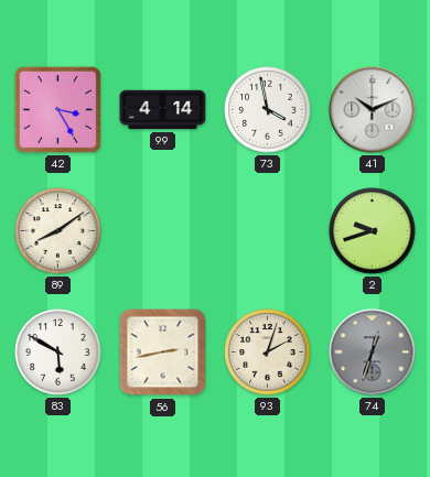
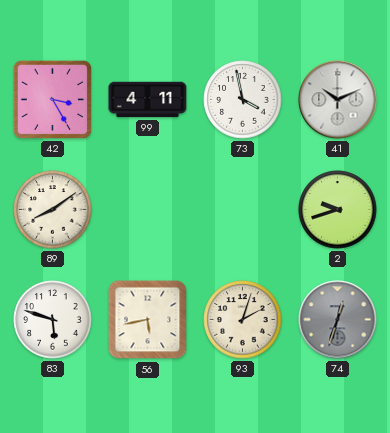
99: 4:14 -> 4:11
83: 5:50 -> 5:48
56: 2:43 -> 5:43
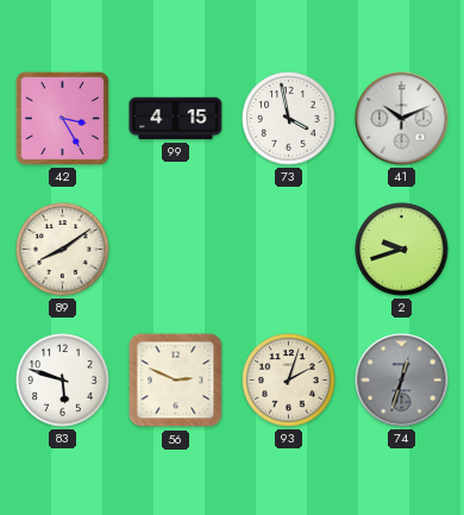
99: 4:11 -> 4:15
56: 5:43 -> 2:49
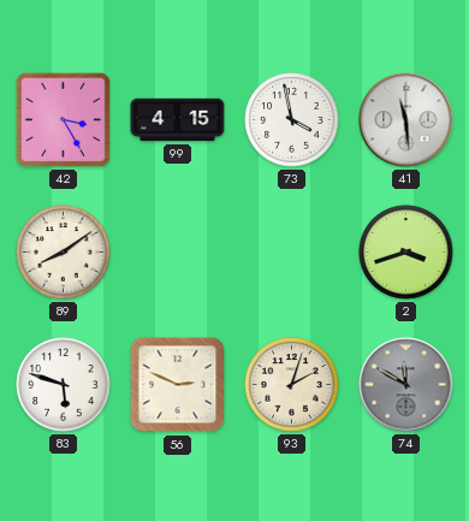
41: 10:11 -> 11:29
2: 9:42 -> 3:42
74: 12:33 -> 11:50
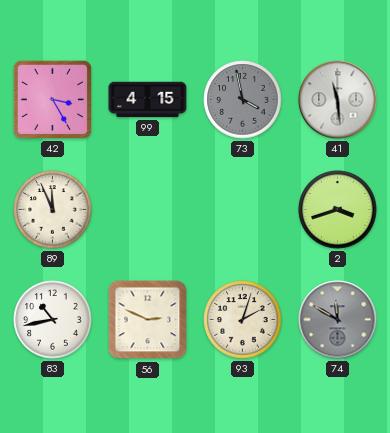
73 dial: white -> grey
89: 8:09 -> 11:56
83: 5:48 -> 10:43
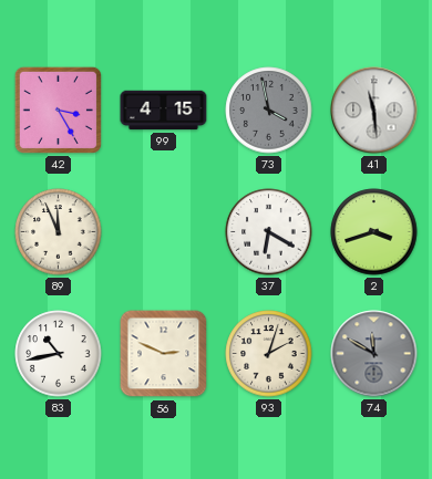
37: none -> 6:20
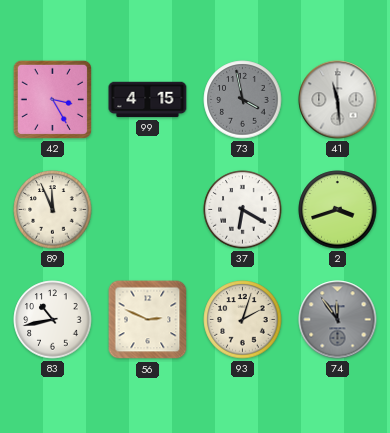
74: 11:50 -> 11:54
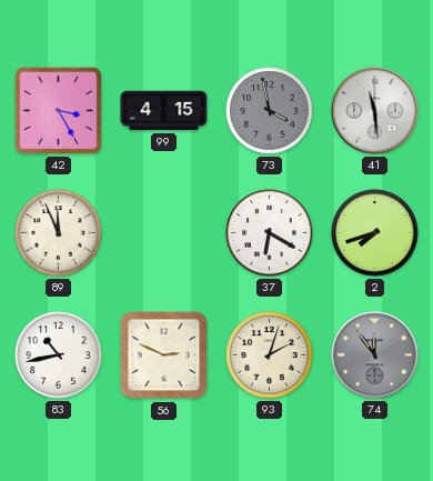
2: 3:42 -> 7:42
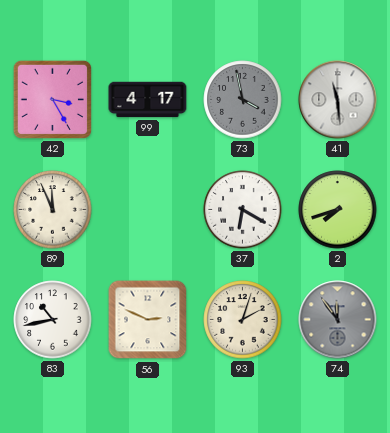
99: 4:15 -> 4:17
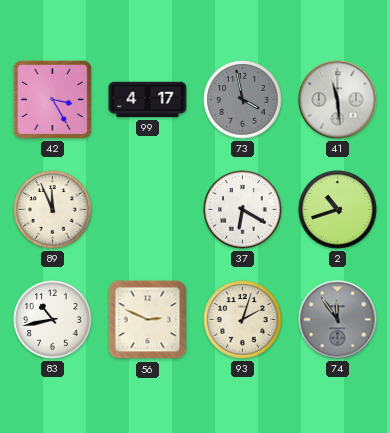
2: 7:42 -> 10:42
